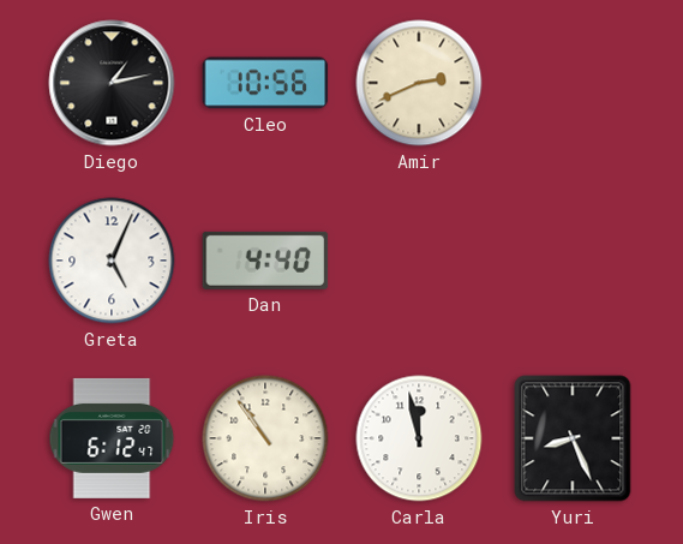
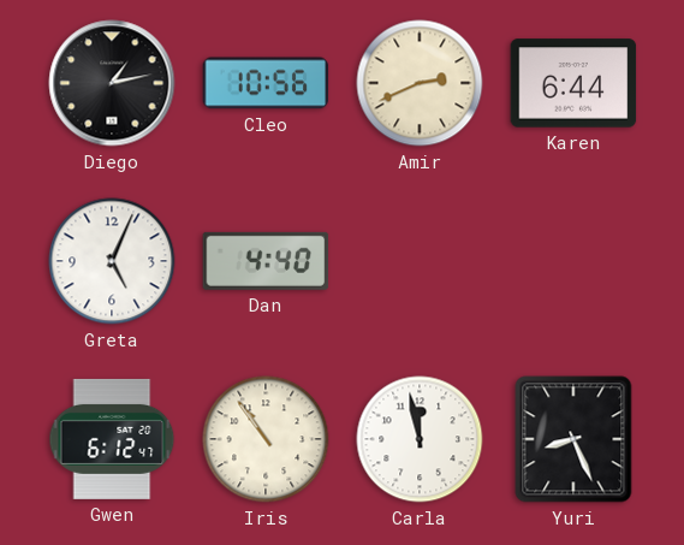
Karen: none -> 6:44
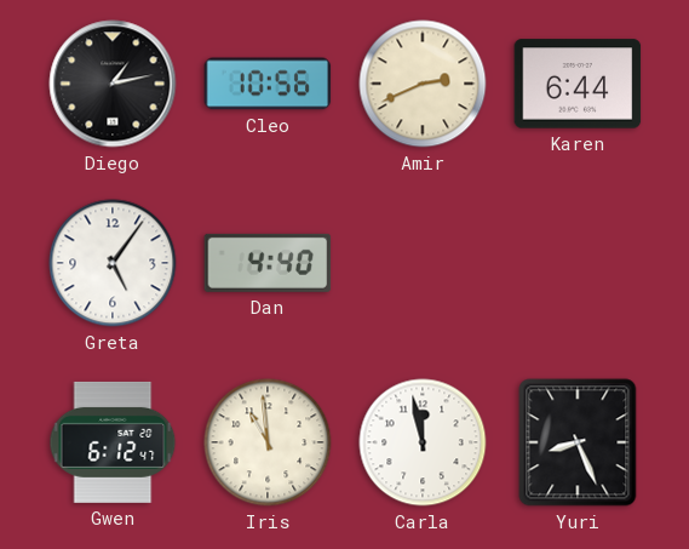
Greta: 5:04 -> 5:06
Iris: 10:54 -> 10:59
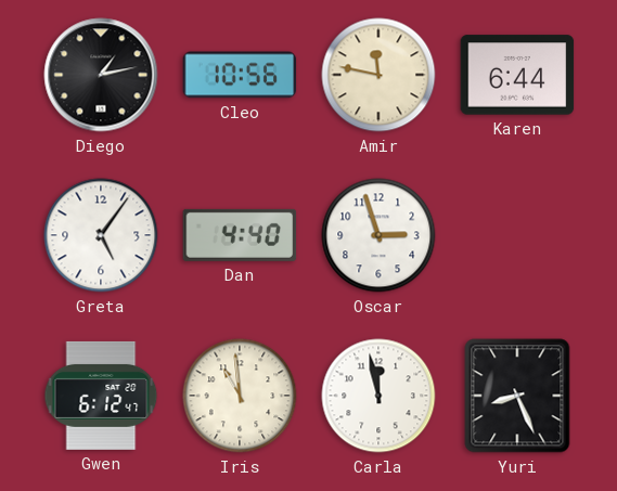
Amir: 2:41 -> 11:47
Oscar: none -> 2:57
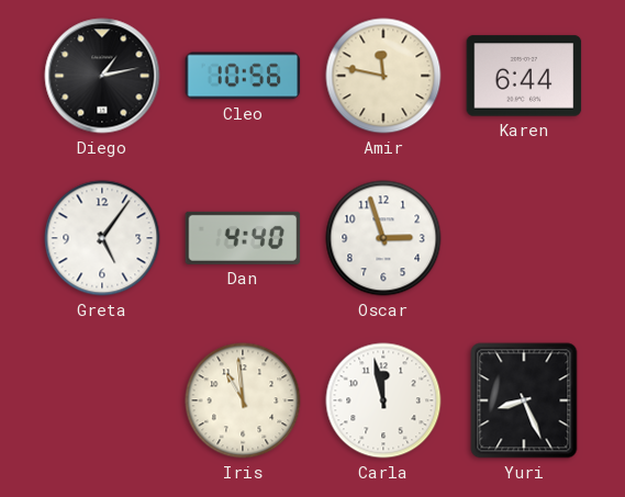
Gwen: 6:12 -> none
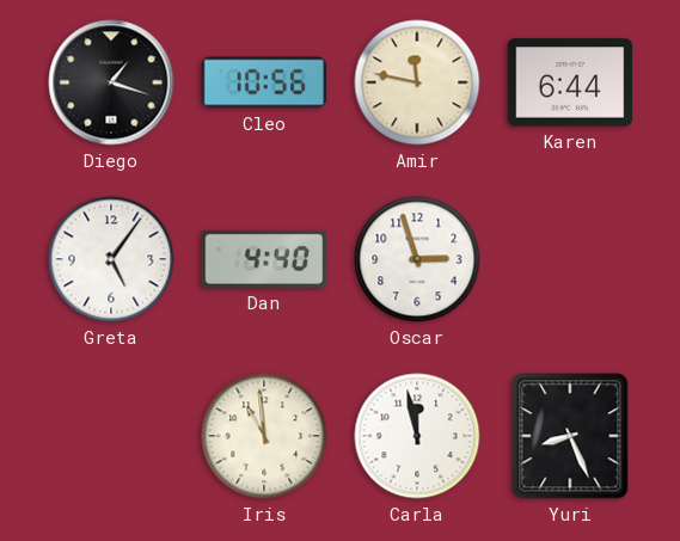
Diego: 1:13 -> 1:18
